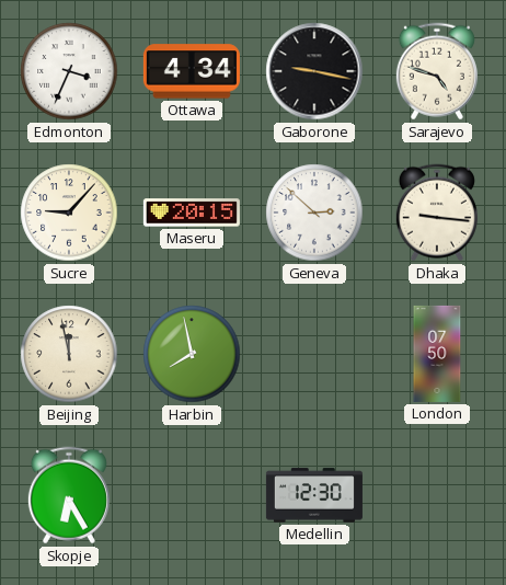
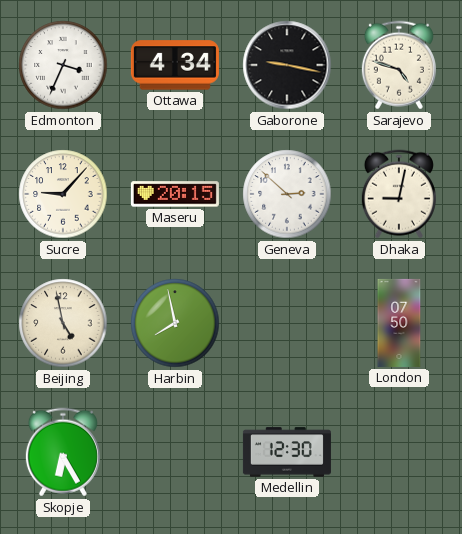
Dhaka: 9:16 -> 9:02
Beijing: 11:58 -> 4:58
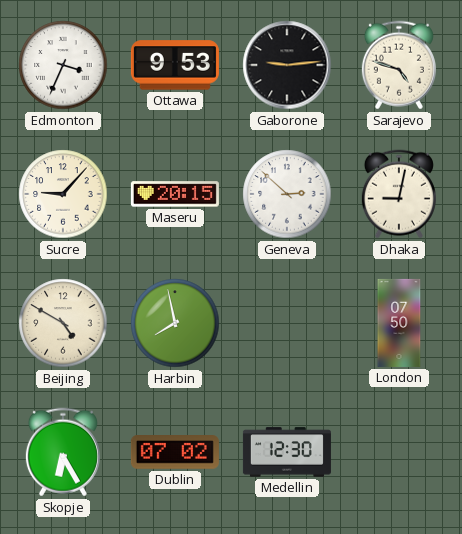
Ottawa: 4:34 -> 9:53
Gaborone: 9:17 -> 9:14
Beijing: 4:58 -> 4:50
Dublin: none -> 07:02
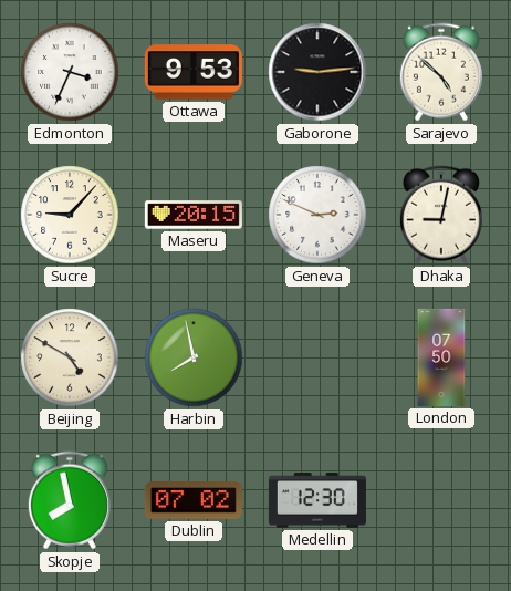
Sarajevo: 4:48 -> 4:52
Geneva: 2:52 -> 2:49
Skopje: 6:25 -> 7:58
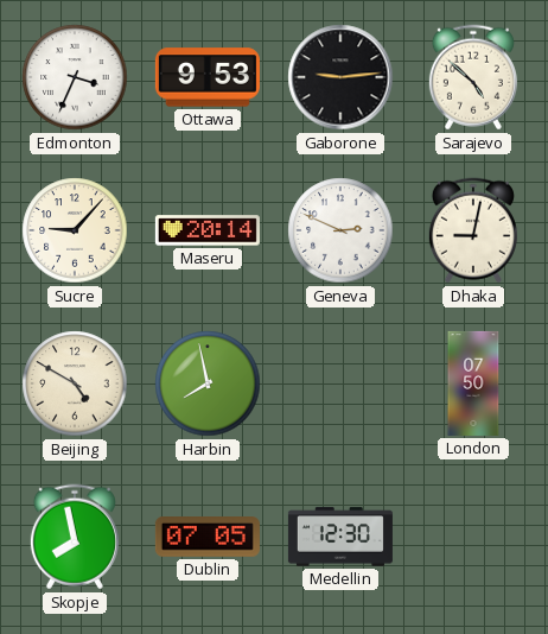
Maseru: 20:15 -> 20:14
Dublin: 07:02 -> 07:05
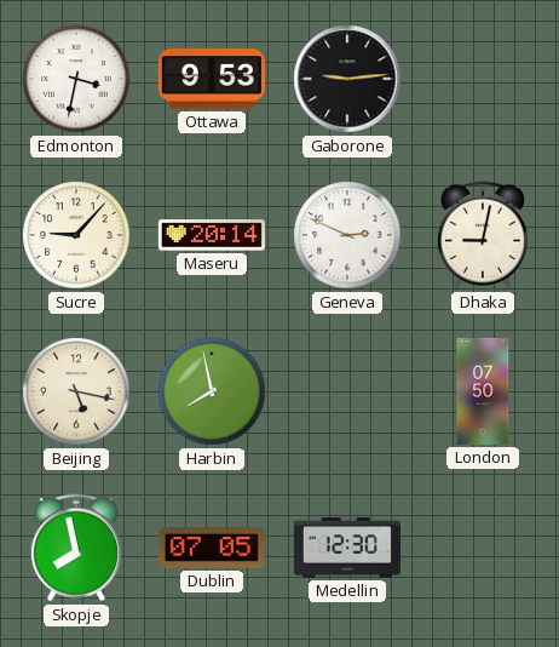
Edmonton: 3:34 -> 3:32
Sarajevo: 4:52 -> none
Beijing: 4:50 -> 5:17
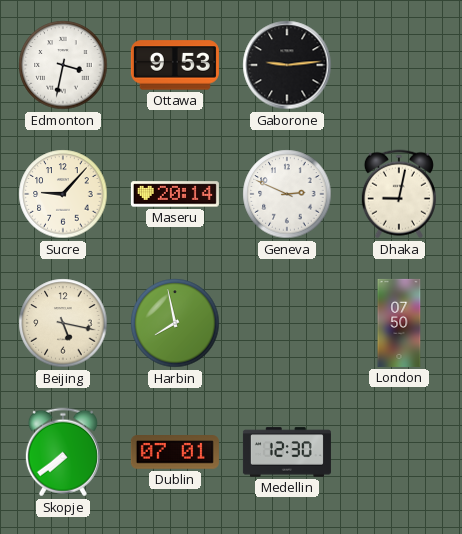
Skopje: 7:58 -> 7:39
Dublin: 07:05 -> 07:01
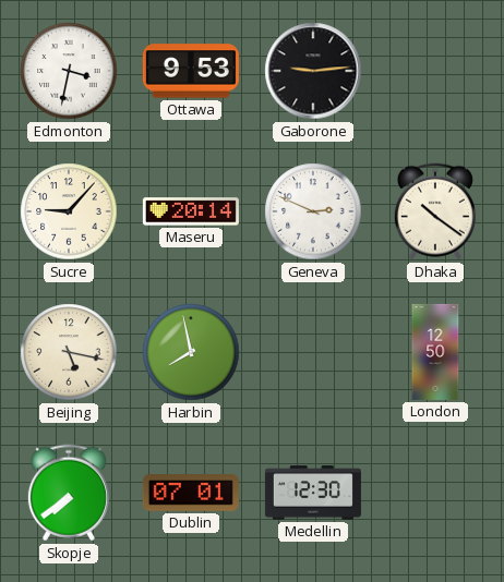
Dhaka: 9:02 -> 10:21
London: 07:50 -> 12:50
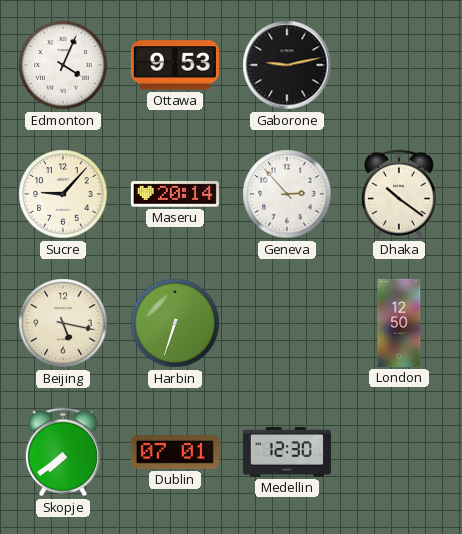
Edmonton: 3:32 -> 4:04
Gaborone: 9:14 -> 9:13
Geneva: 2:49 -> 2:53
Harbin: 7:58 -> 6:33
